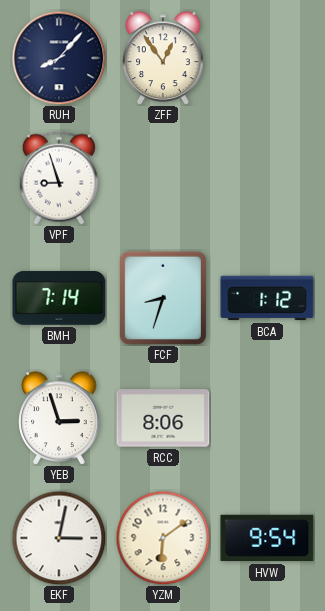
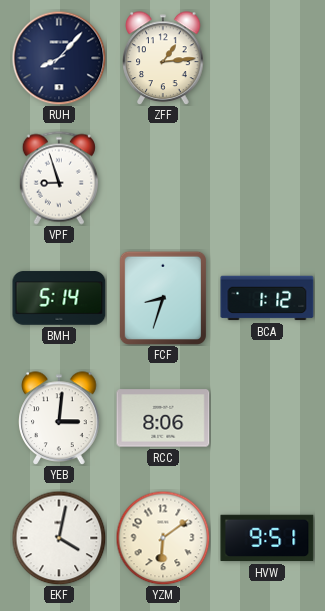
ZFF: 12:54 -> 1:14
BMH: 7:14 -> 5:14
YEB: 2:57 -> 3:01
EKF: 3:02 -> 4:02
HVW: 9:54 -> 9:51
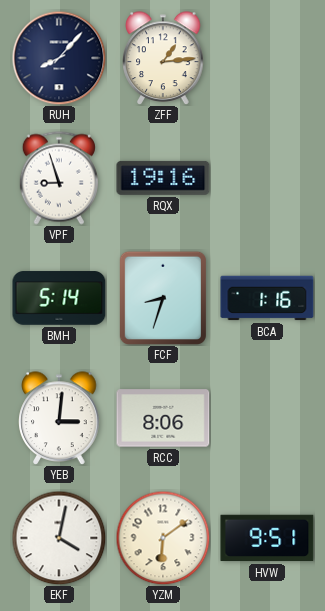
RQX: none -> 19:16
BCA: 1:12 -> 1:16
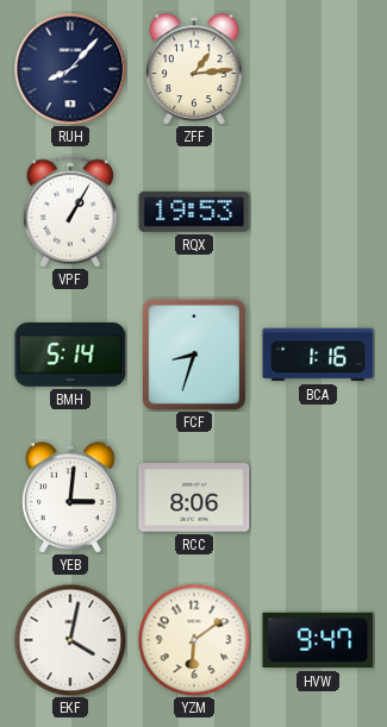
VPF: 8:57 -> 1:05
RQX: 19:16 -> 19:53
HVW: 9:51 -> 9:47
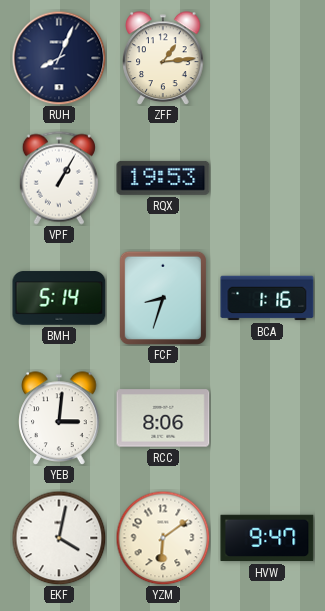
RUH: 8:07 -> 8:04
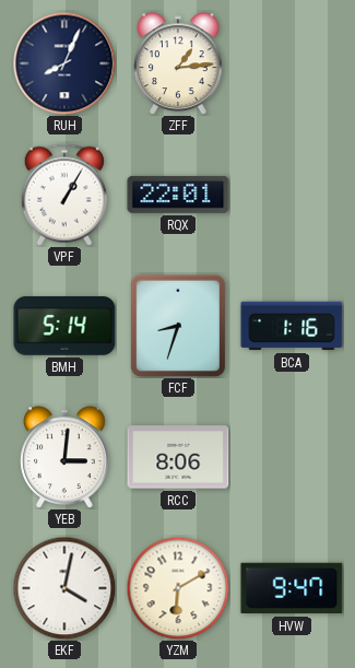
RQX: 19:53 -> 22:01
YZM: 6:09 -> 6:10
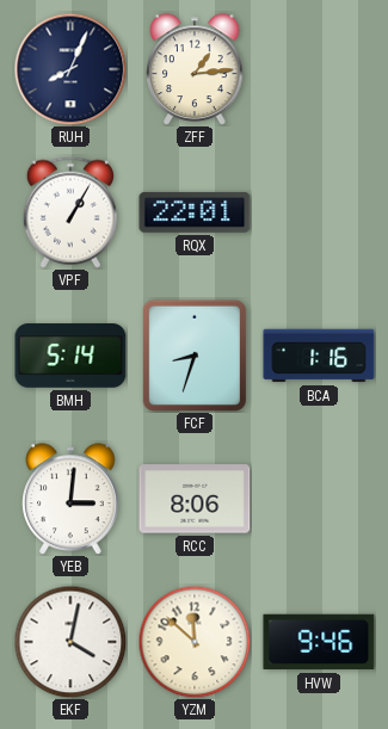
YZM: 6:10 -> 11:52
HVW: 9:47 -> 9:46
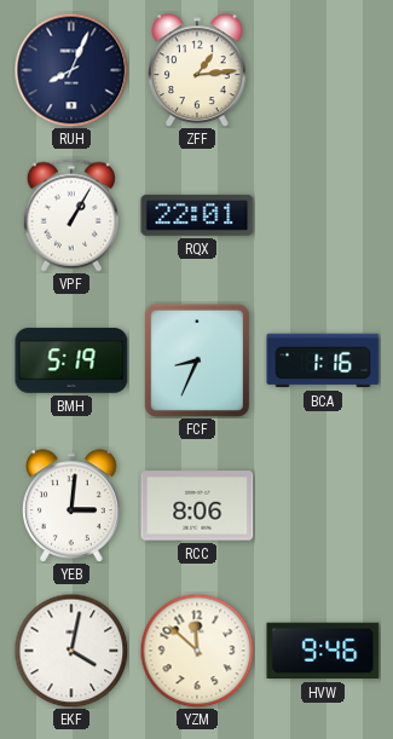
BMH: 5:14 -> 5:19
FCF: 8:33 -> 8:34
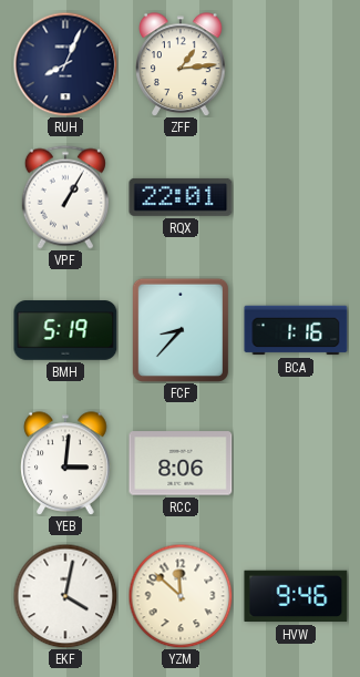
FCF: 8:34 -> 8:37
